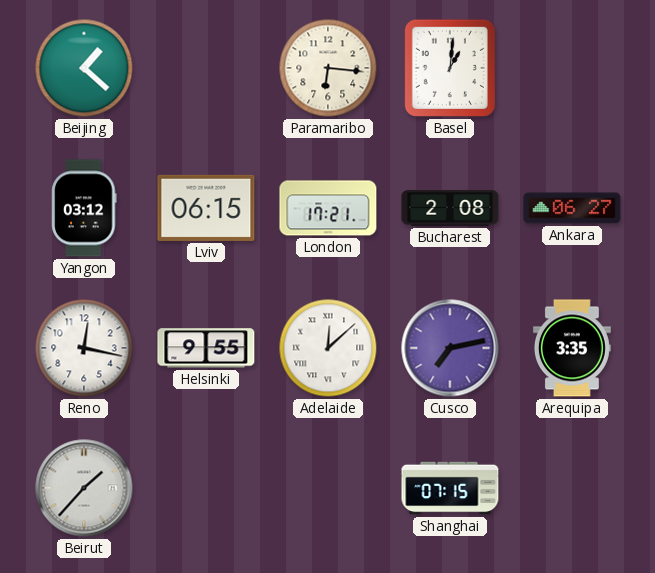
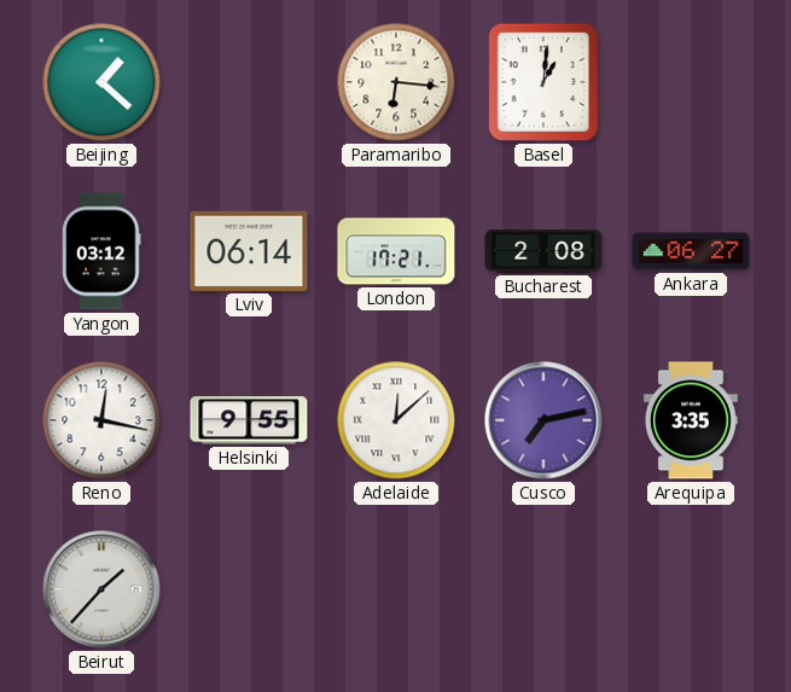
Lviv: 06:15 -> 06:14
Shanghai: 07:15 -> none
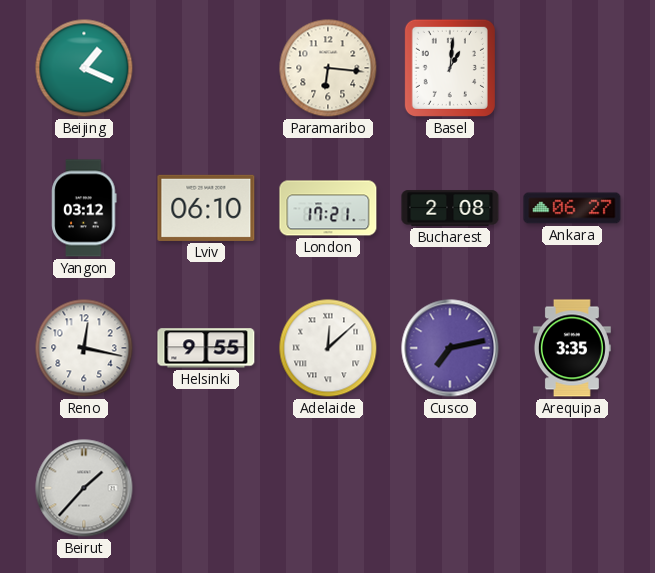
Beijing: 1:22 -> 1:19
Lviv: 06:14 -> 06:10
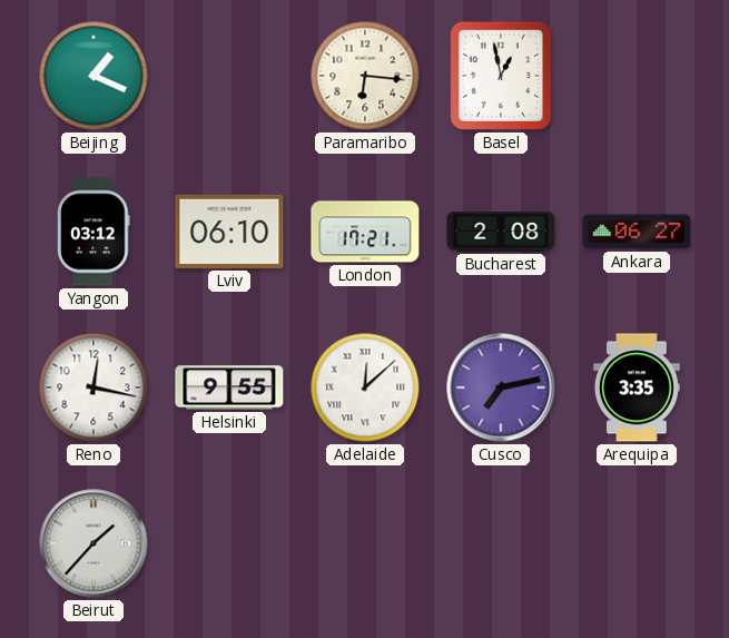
Basel: 1:01 -> 12:58
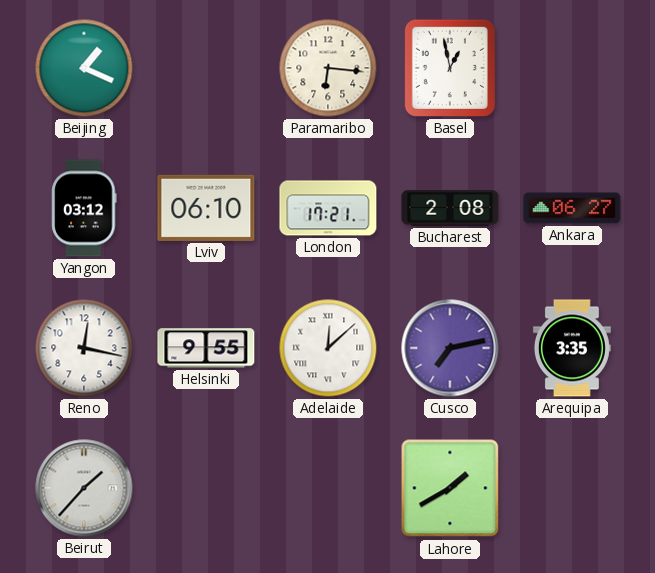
Lahore: none -> 1:40
